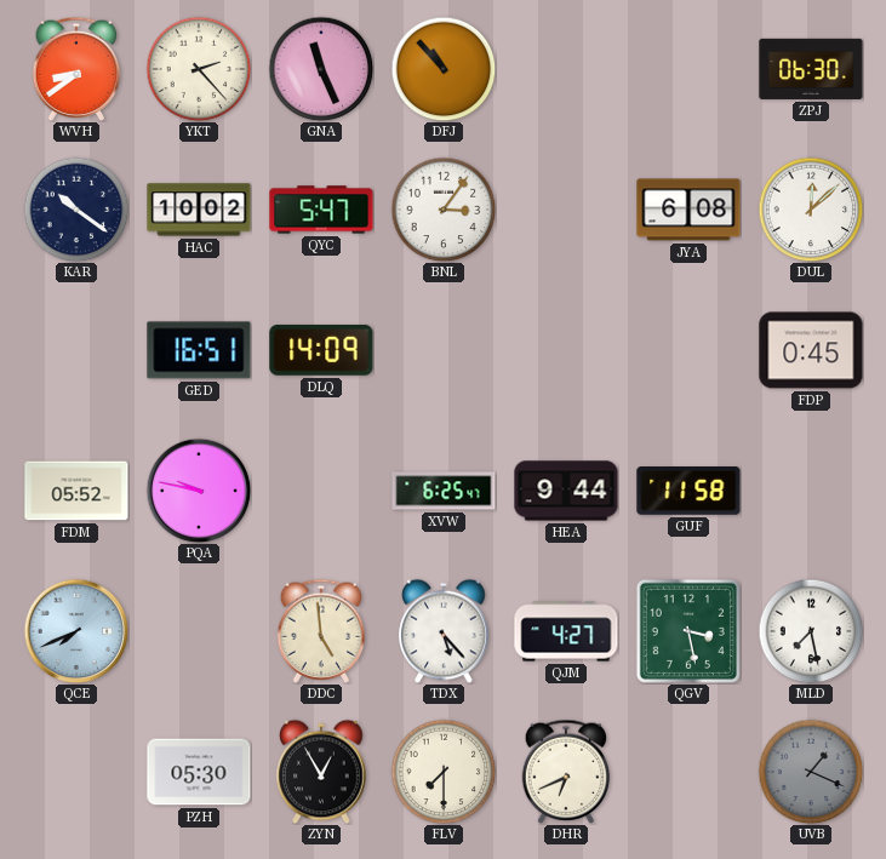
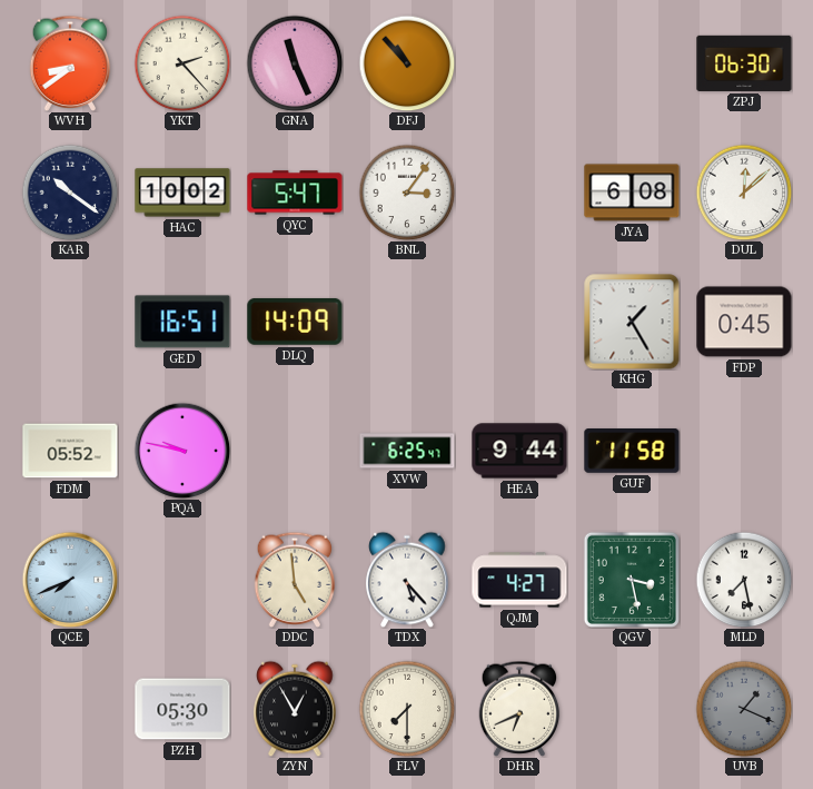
KHG: none -> 1:25
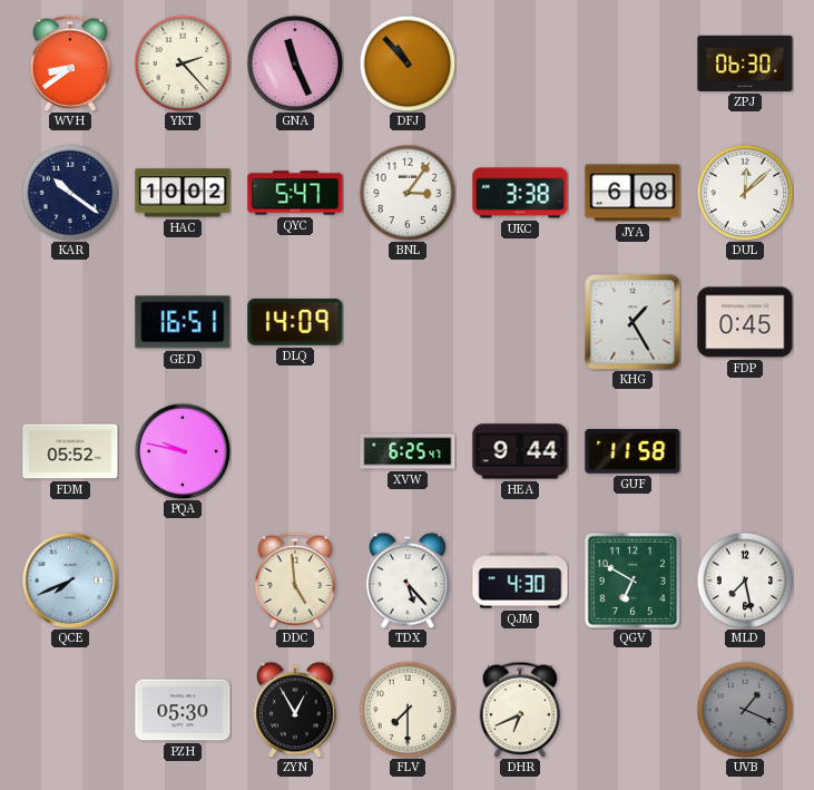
UKC: none -> 3:38
QJM: 4:27 -> 4:30
QGV: 3:28 -> 6:50
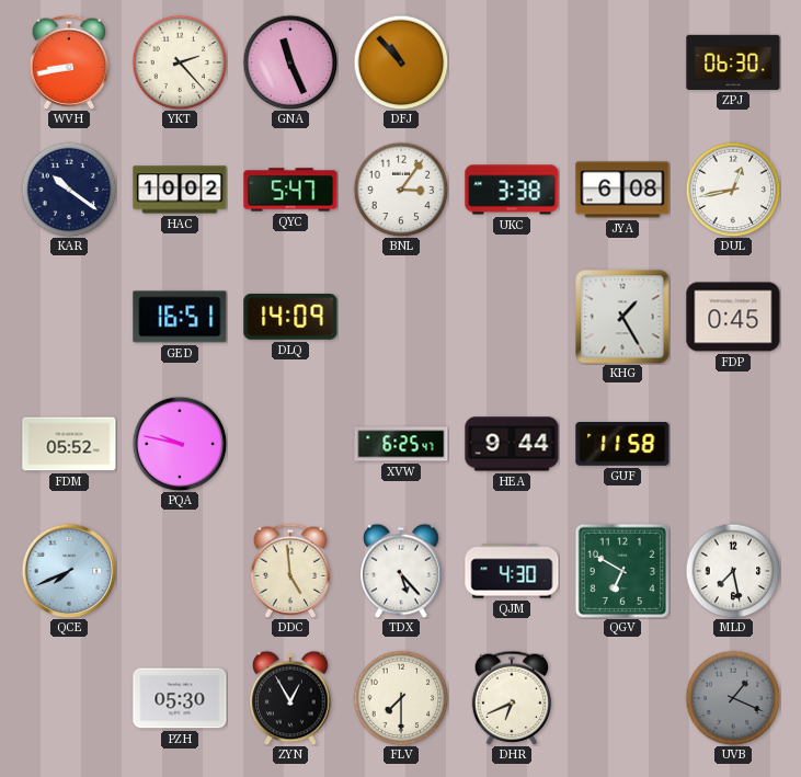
WVH: 8:39 -> 8:43
DUL: 12:08 -> 12:43
